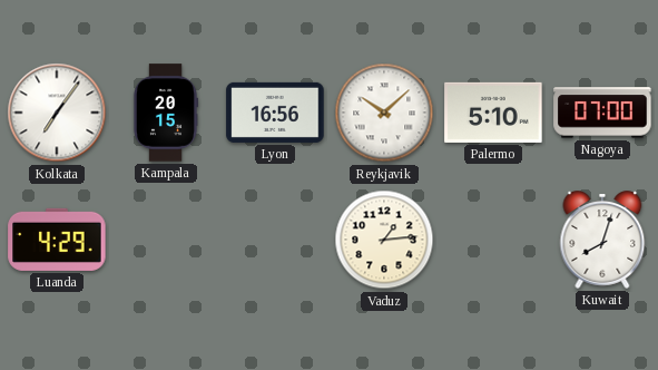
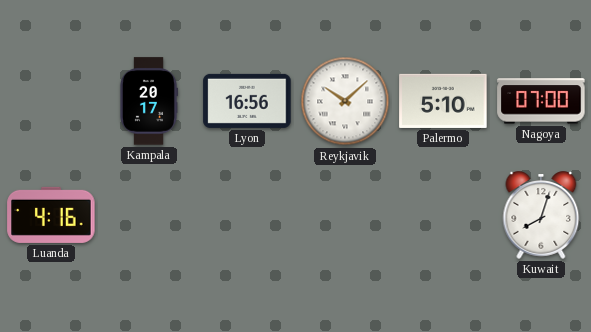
Kolkata: 7:06 -> none
Kampala: 20:15 -> 20:17
Luanda: 4:29 -> 4:16
Vaduz: 1:14 -> none
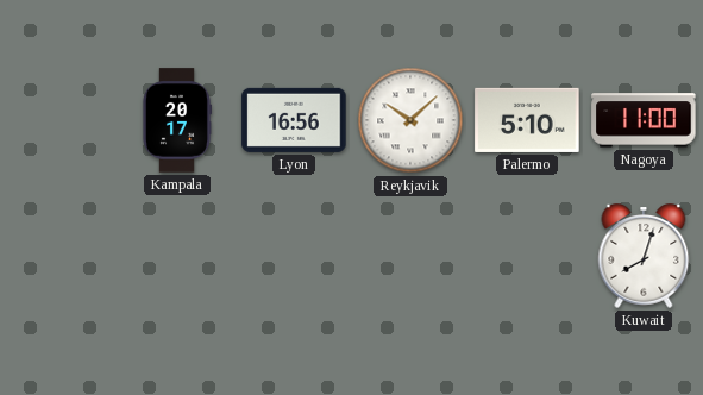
Nagoya: 07:00 -> 11:00
Luanda: 4:16 -> none
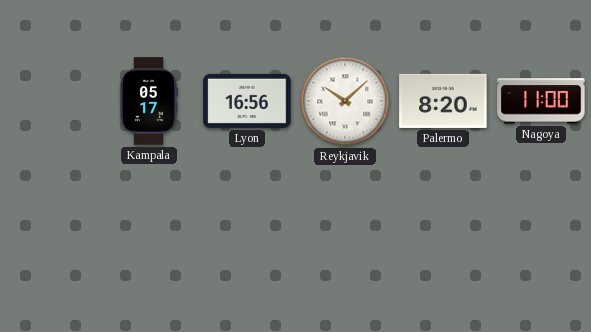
Kampala: 20:17 -> 05:17
Palermo: 5:10 -> 8:20
Kuwait: 8:03 -> none
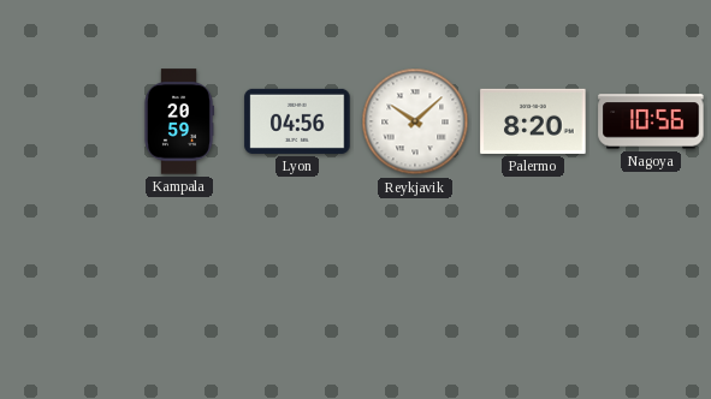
Kampala: 05:17 -> 20:59
Lyon: 16:56 -> 04:56
Nagoya: 11:00 -> 10:56
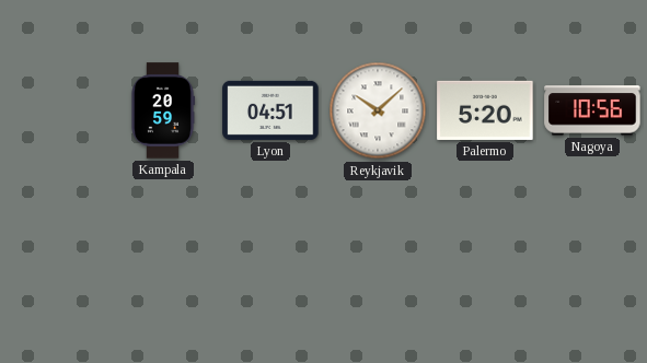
Lyon: 04:56 -> 04:51
Palermo: 8:20 -> 5:20
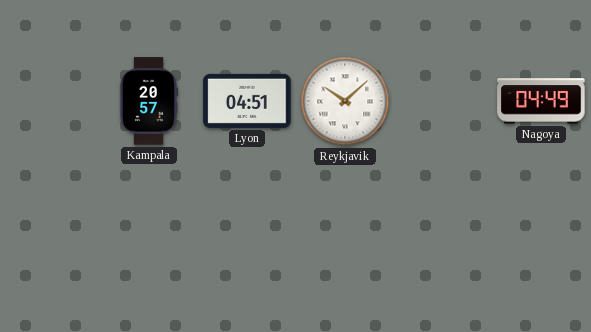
Kampala: 20:59 -> 20:57
Palermo: 5:20 -> none
Nagoya: 10:56 -> 04:49
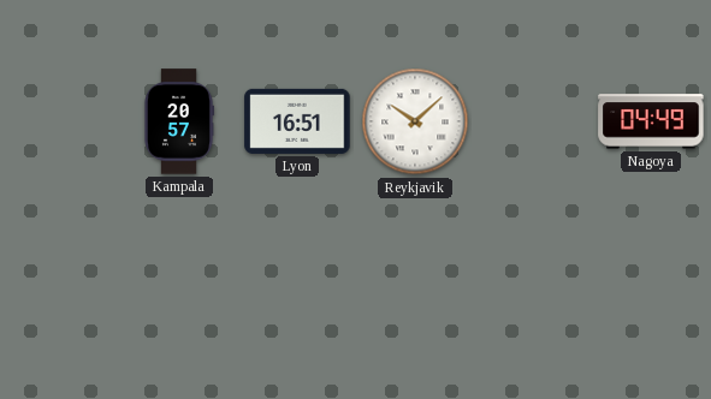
Lyon: 04:51 -> 16:51
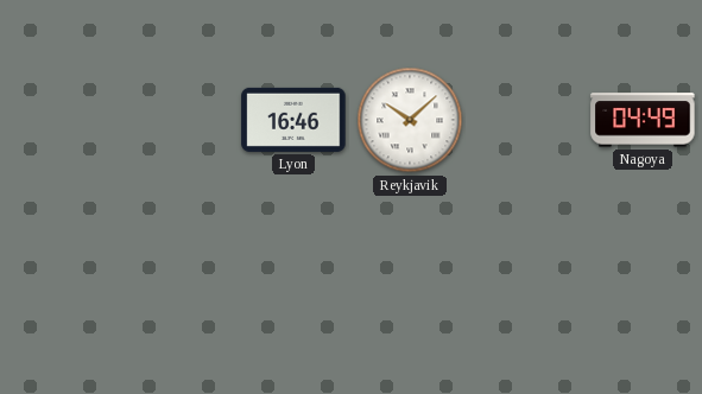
Kampala: 20:57 -> none
Lyon: 16:51 -> 16:46
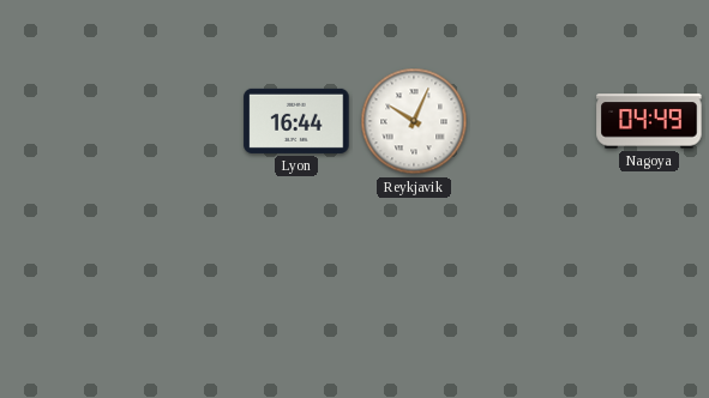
Lyon: 16:46 -> 16:44
Reykjavik: 10:08 -> 10:04
